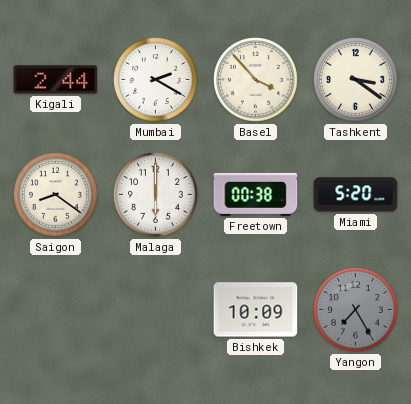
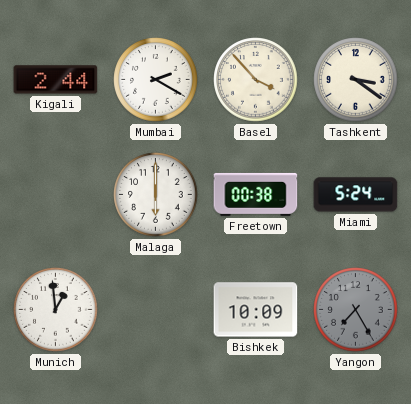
Saigon: 8:21 -> none
Miami: 5:20 -> 5:24
Munich: none -> 12:59
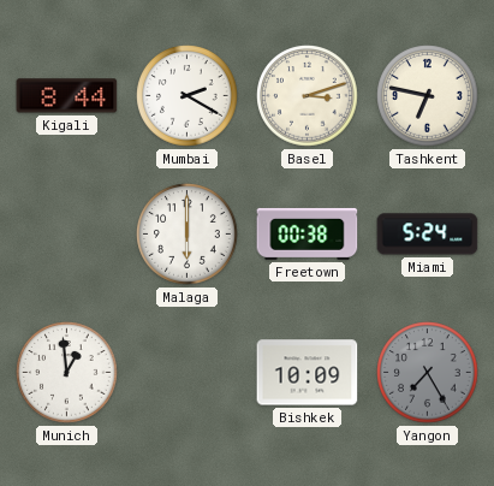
Kigali: 2:44 -> 8:44
Basel: 3:53 -> 3:12
Tashkent: 3:21 -> 6:47
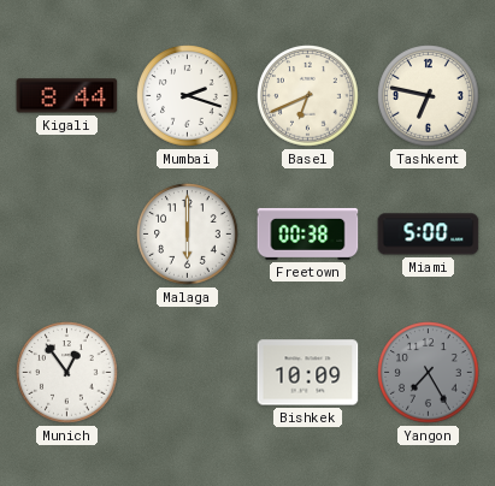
Mumbai: 2:20 -> 2:18
Basel: 3:12 -> 6:41
Miami: 5:24 -> 5:00
Munich: 12:59 -> 12:54
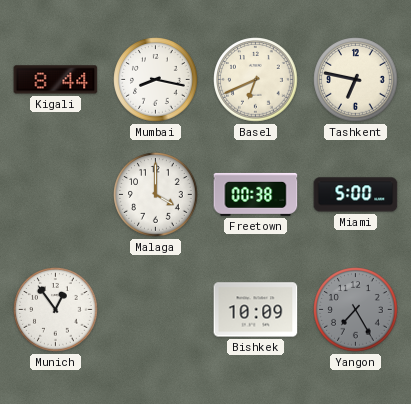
Mumbai: 2:18 -> 8:17
Malaga: 6:00 -> 4:00
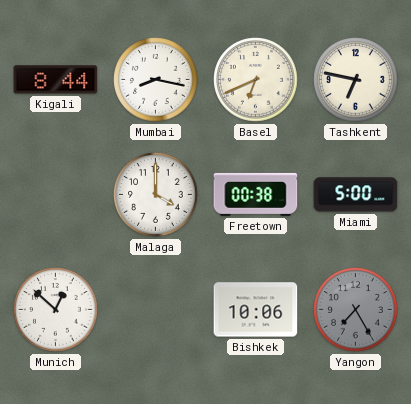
Munich: 12:54 -> 12:52
Bishkek: 10:09 -> 10:06
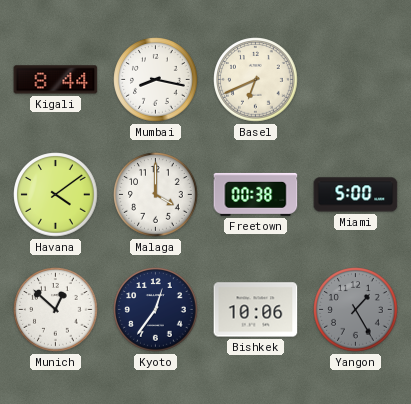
Tashkent: 6:47 -> none
Havana: none -> 4:09
Kyoto: none -> 12:36
Yangon: 7:25 -> 1:25
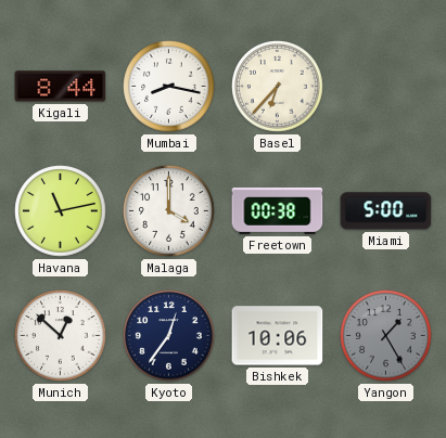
Basel: 6:41 -> 6:37
Havana: 4:09 -> 11:13
